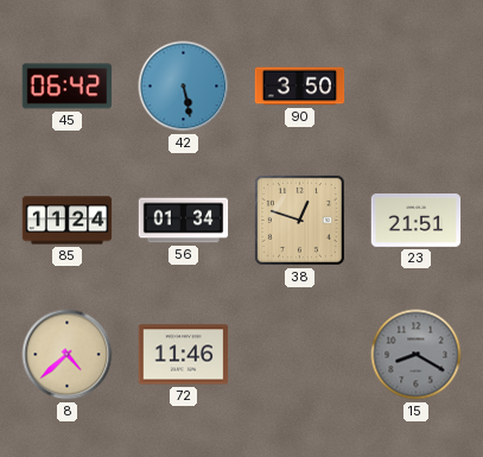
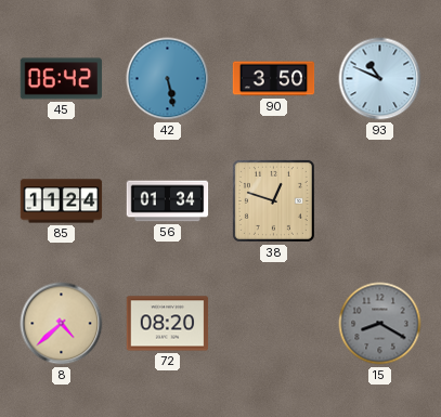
93: none -> 10:49
23: 21:51 -> none
72: 11:46 -> 08:20
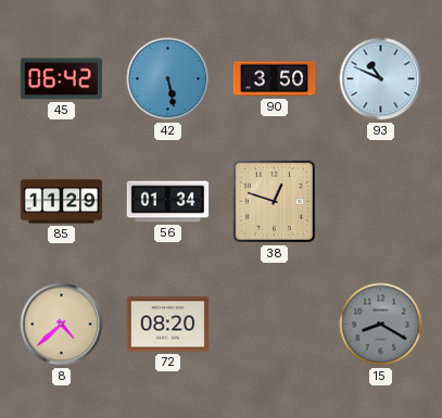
85: 11:24 -> 11:29
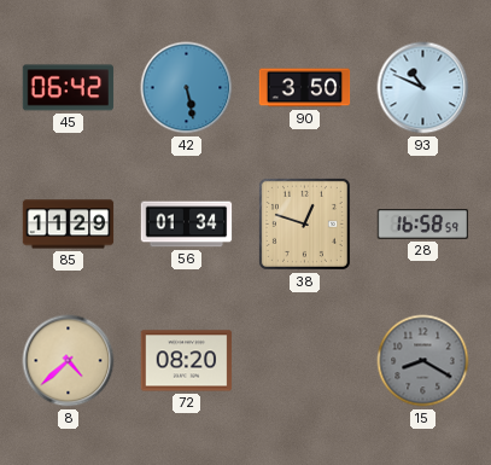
28: none -> 16:58
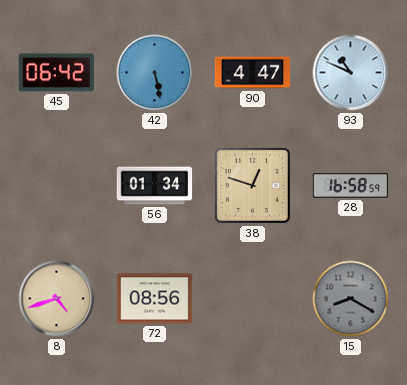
90: 3:50 -> 4:47
85: 11:29 -> none
8: 4:38 -> 4:42
72: 08:20 -> 08:56
